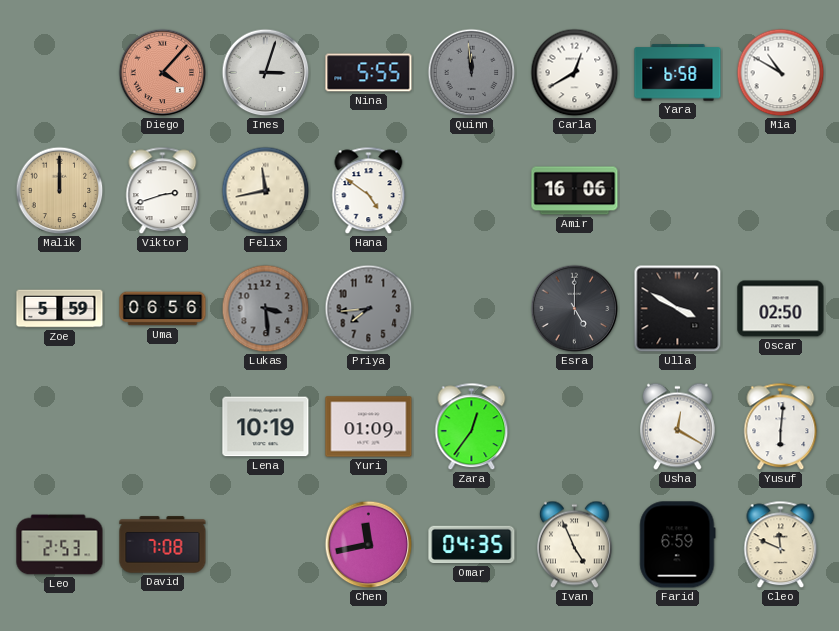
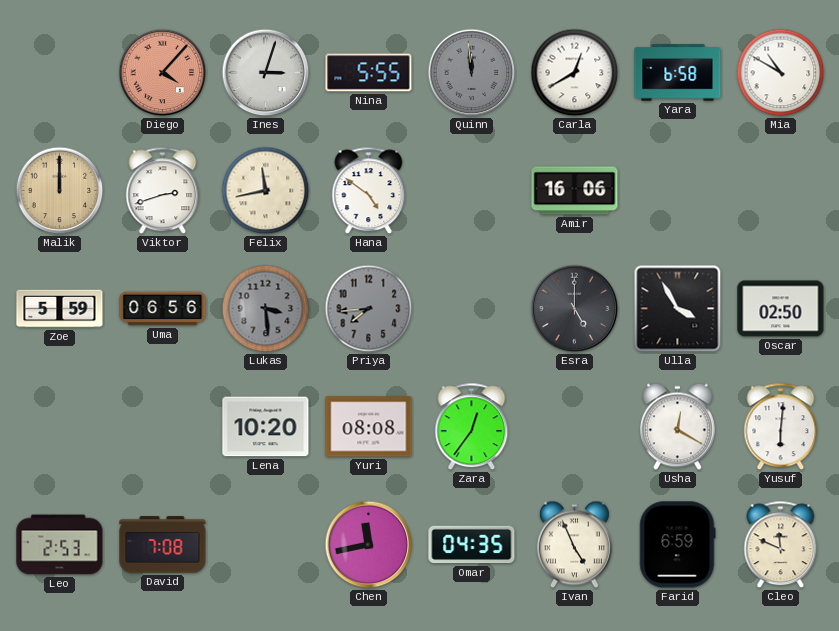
Ulla: 3:50 -> 3:55
Lena: 10:19 -> 10:20
Yuri: 01:09 -> 08:08
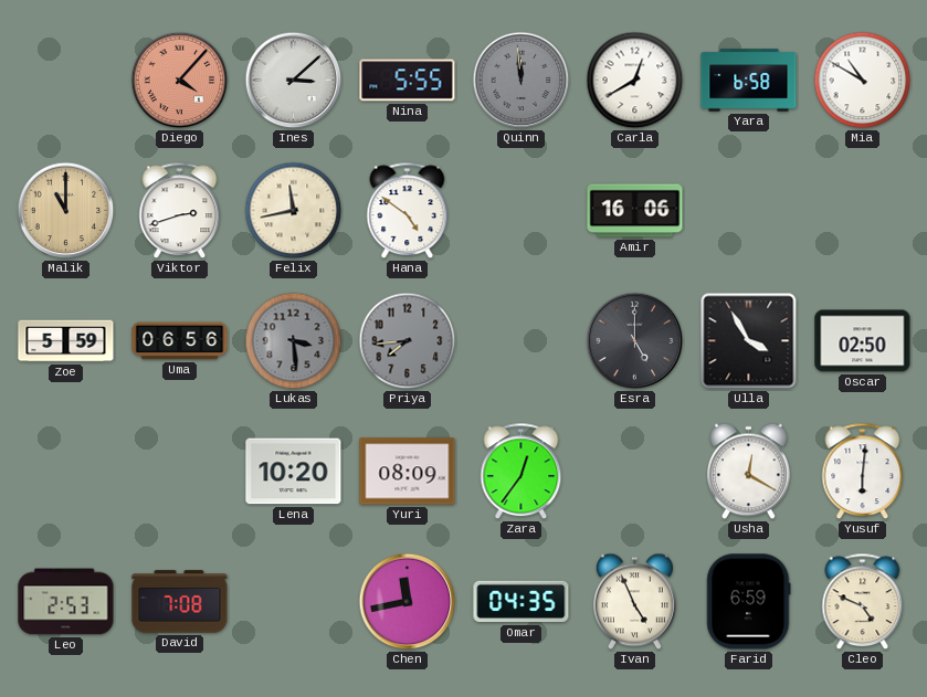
Ines: 3:03 -> 3:08
Malik: 12:00 -> 11:00
Yuri: 08:08 -> 08:09
Cleo: 11:49 -> 4:49
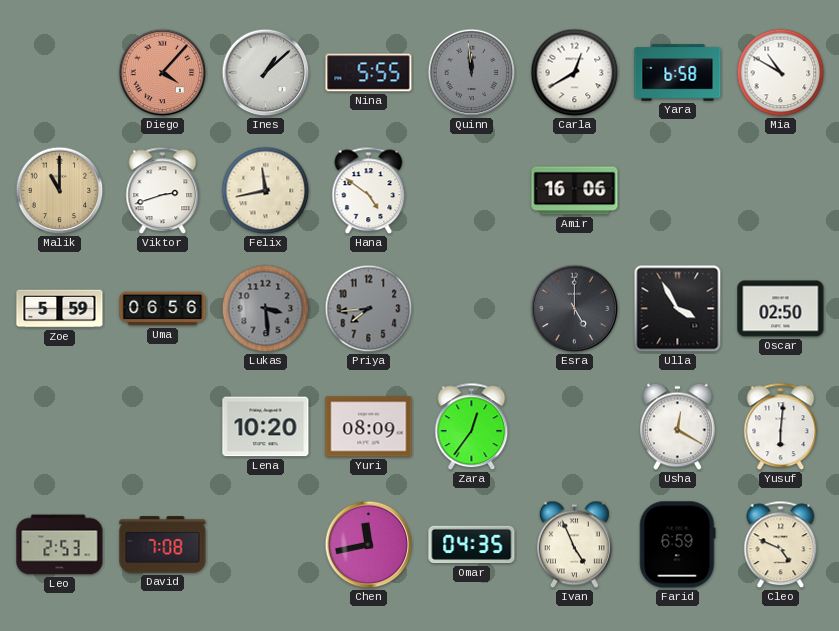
Ines: 3:08 -> 1:08
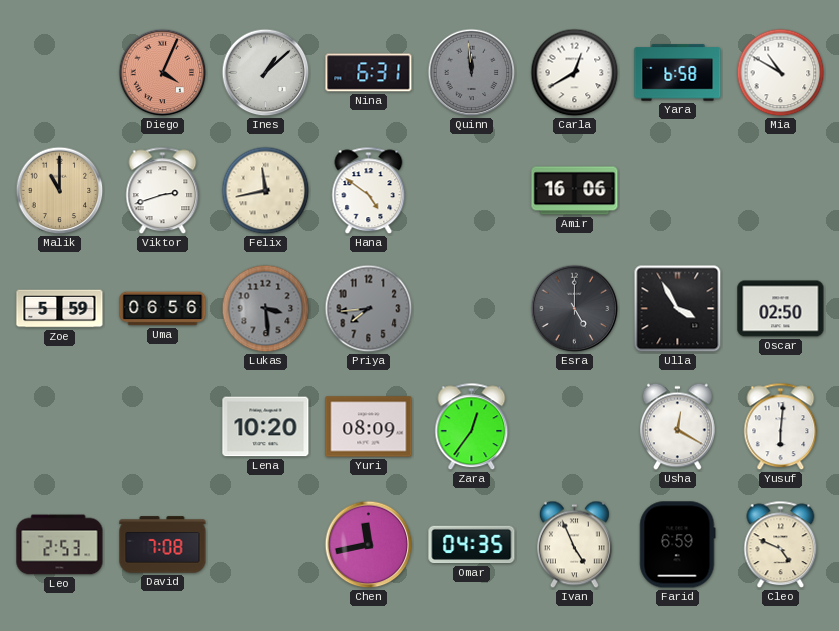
Diego: 4:07 -> 4:04
Nina: 5:55 -> 6:31
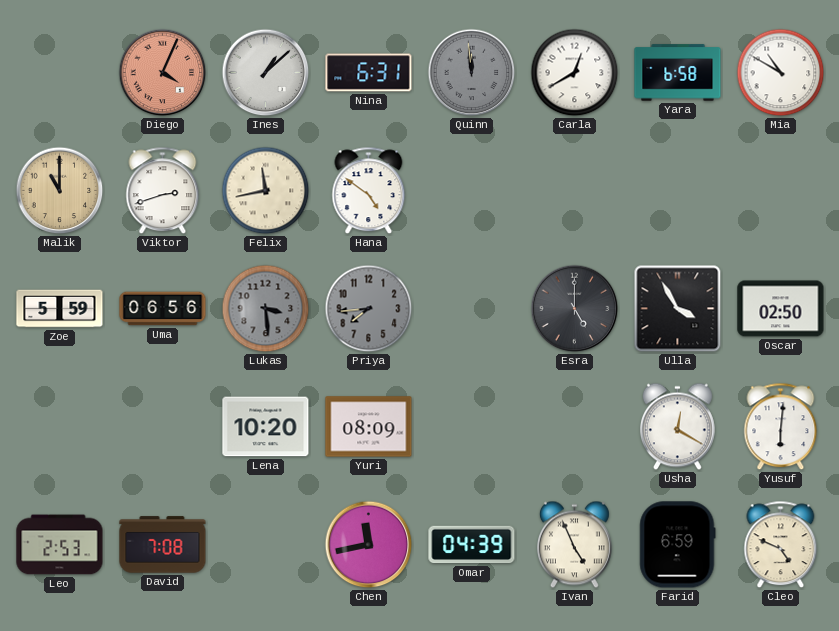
Amir: 16:06 -> none
Zara: 12:36 -> none
Omar: 04:35 -> 04:39
